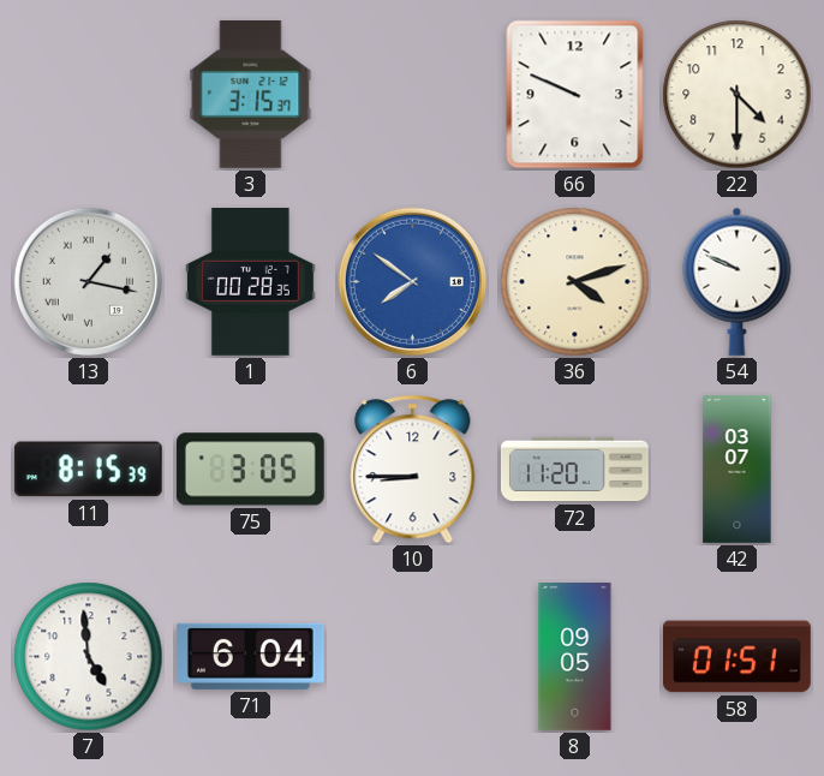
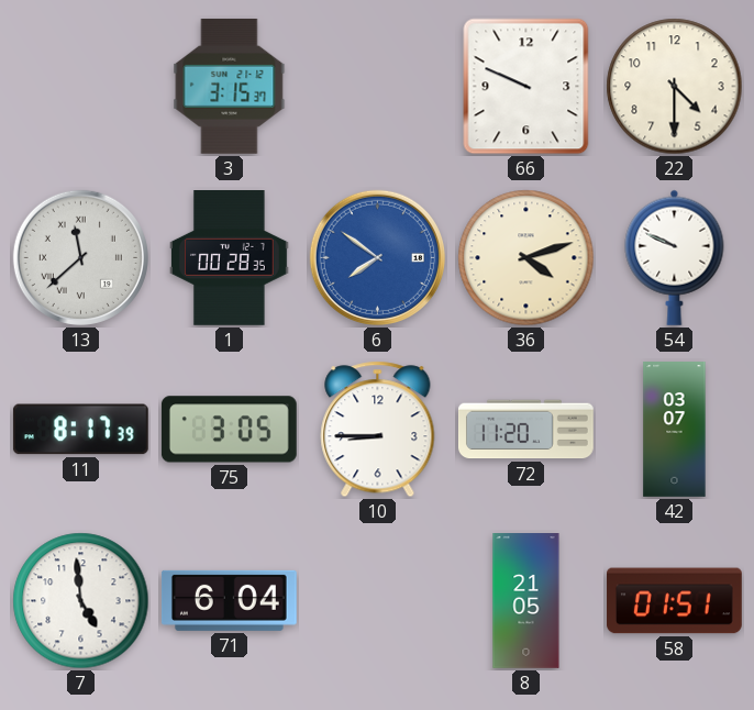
13: 1:17 -> 11:38
11: 8:15 -> 8:17
8: 09:05 -> 21:05
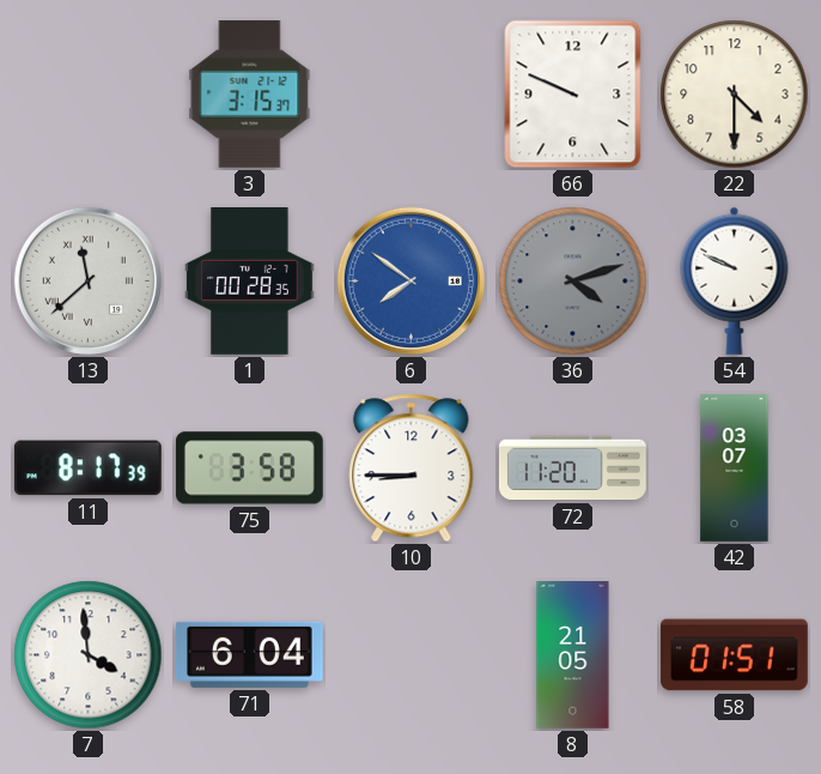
36 dial: cream -> grey
75: 3:05 -> 3:58
7: 4:59 -> 3:59
